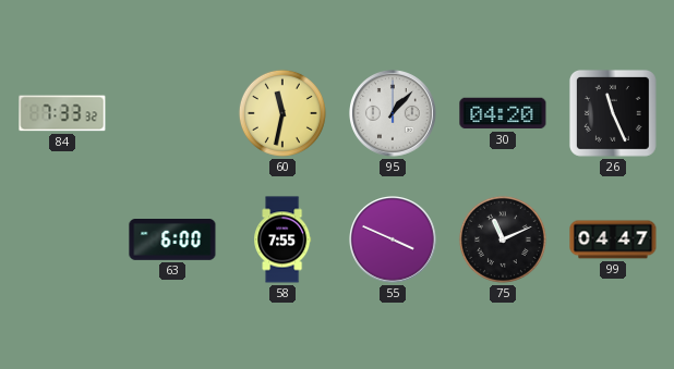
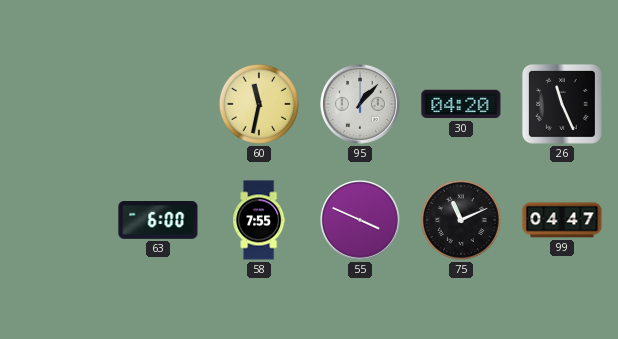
84: 7:33 -> none
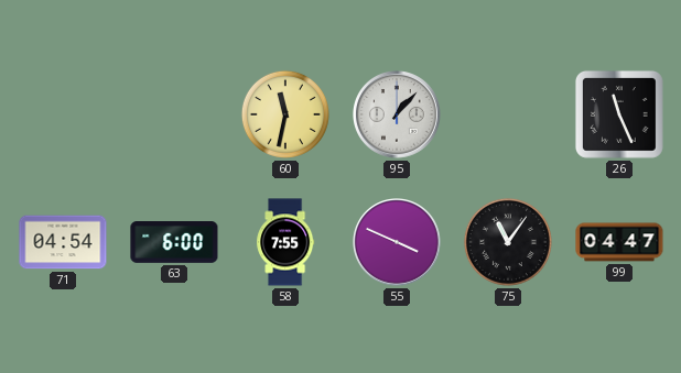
30: 04:20 -> none
71: none -> 04:54
75: 11:11 -> 11:06
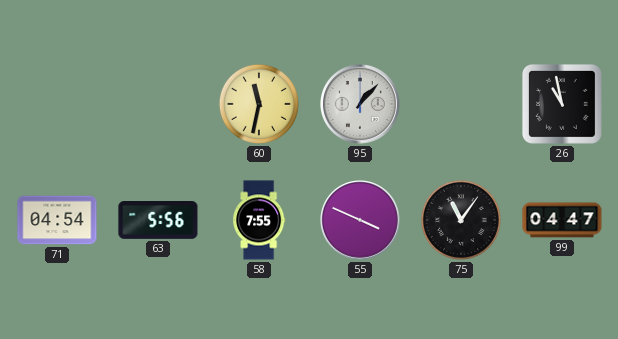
26: 11:26 -> 10:58
63: 6:00 -> 5:56
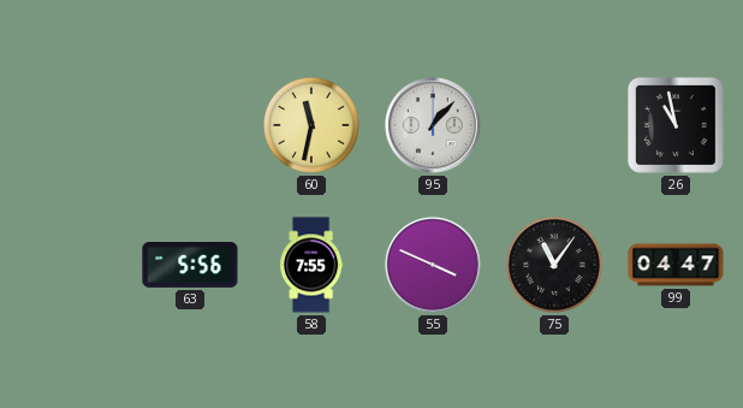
71: 04:54 -> none
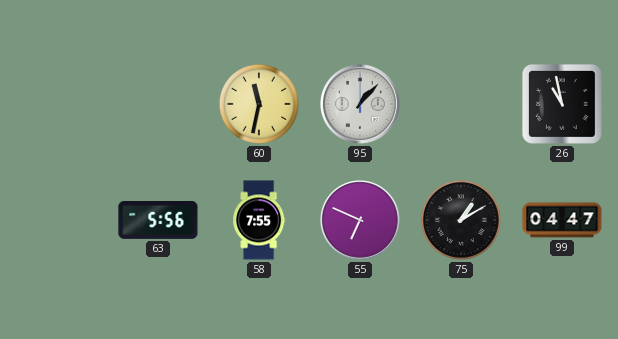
55: 3:49 -> 6:49
75: 11:06 -> 1:10
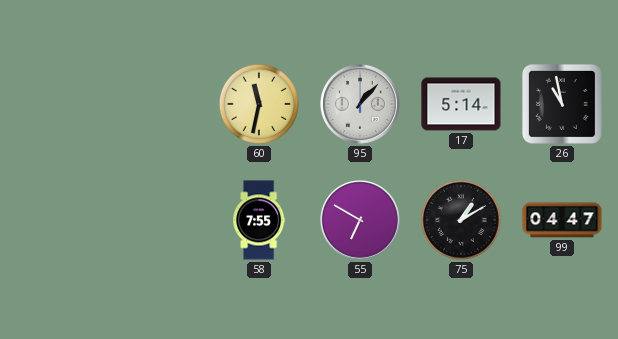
17: none -> 5:14
63: 5:56 -> none
55: 6:49 -> 6:50
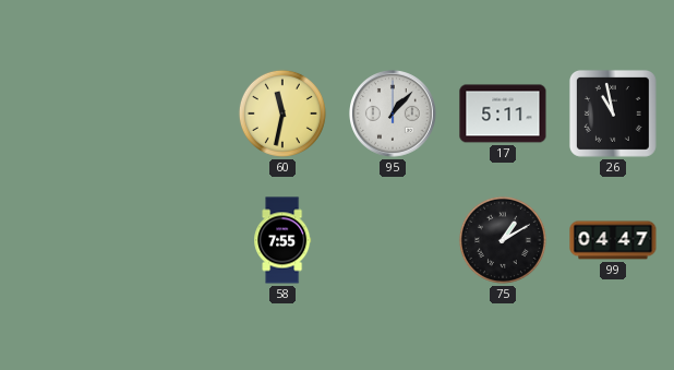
17: 5:14 -> 5:11
55: 6:50 -> none
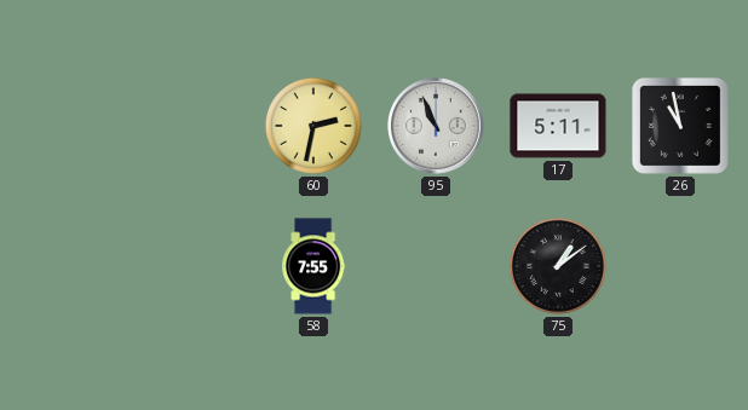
60: 11:32 -> 2:32
95: 1:07 -> 10:56
75: 1:10 -> 1:09
99: 04:47 -> none
